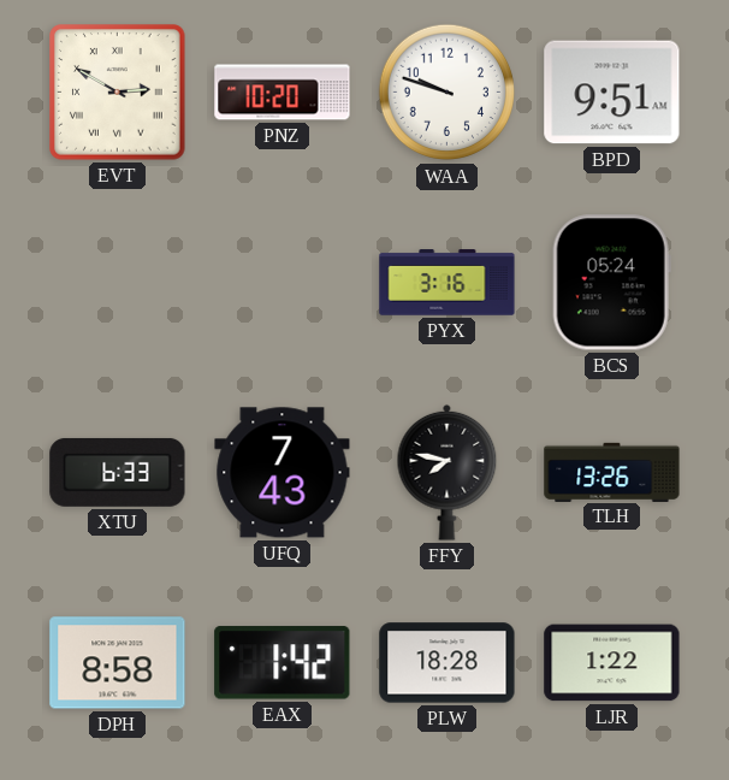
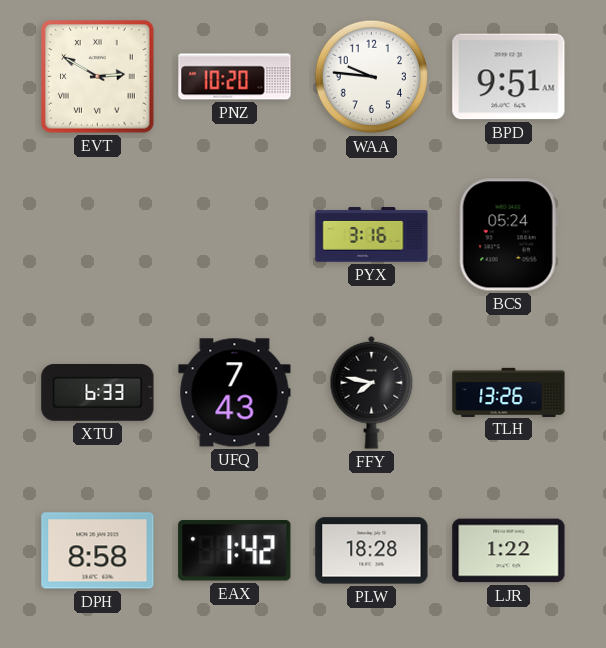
WAA: 9:48 -> 9:46
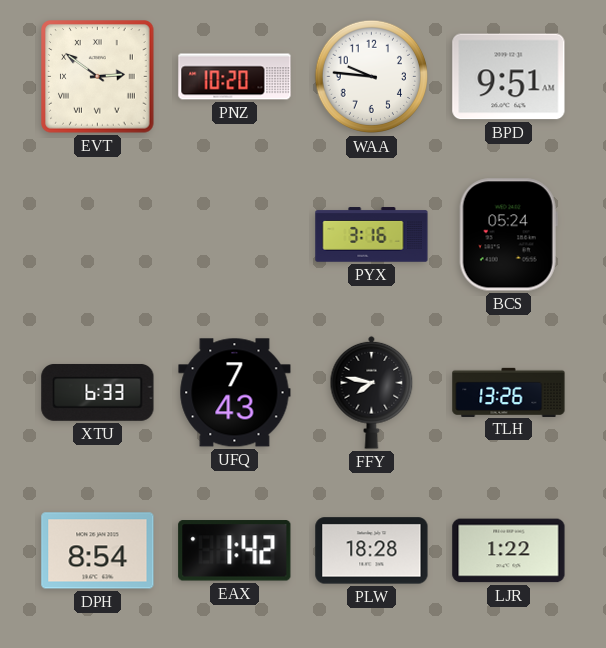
EVT: 2:50 -> 2:51
DPH: 8:58 -> 8:54
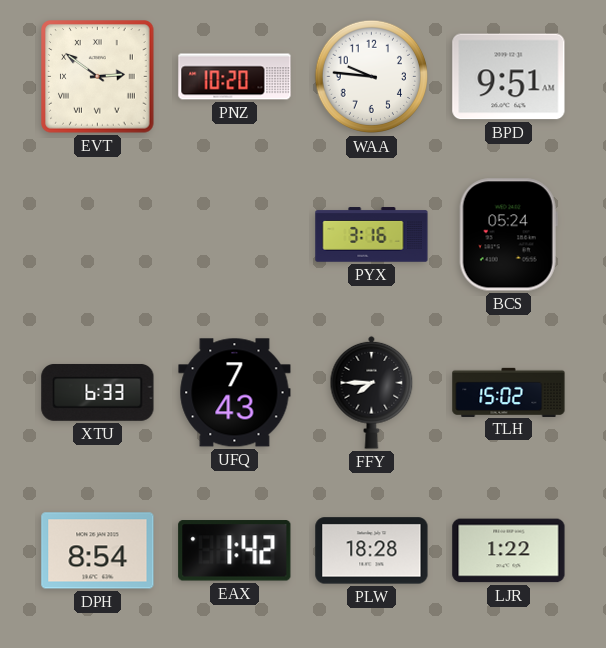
FFY: 7:47 -> 7:45
TLH: 13:26 -> 15:02
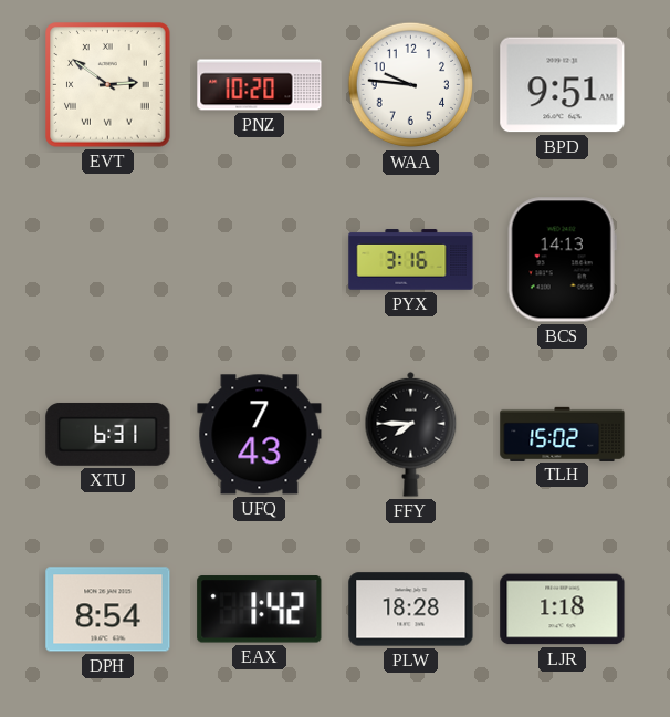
BCS: 05:24 -> 14:13
XTU: 6:33 -> 6:31
LJR: 1:22 -> 1:18
